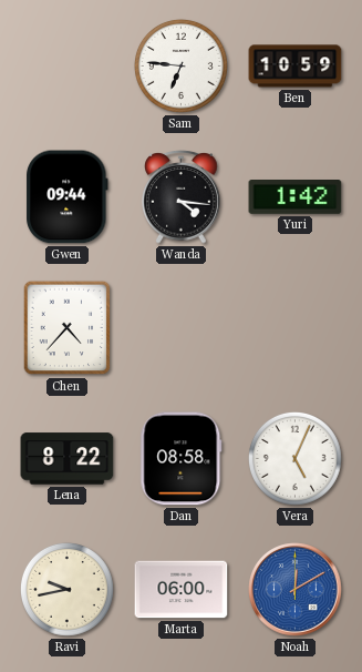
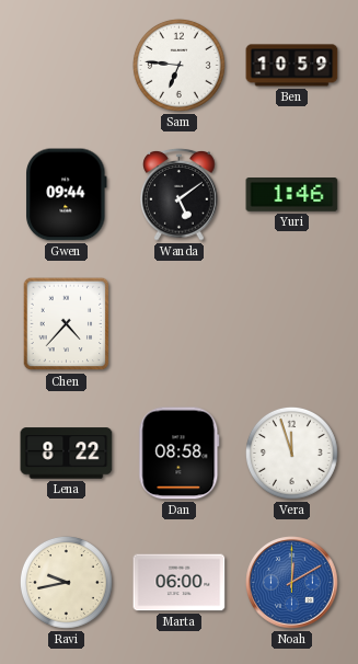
Wanda: 4:16 -> 5:09
Yuri: 1:42 -> 1:46
Vera: 5:04 -> 11:57
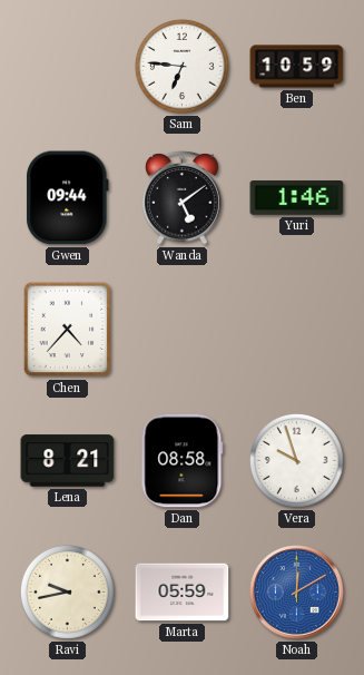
Lena: 8:22 -> 8:21
Vera: 11:57 -> 9:57
Marta: 06:00 -> 05:59
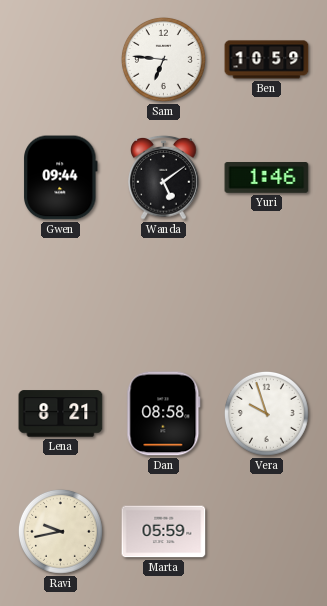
Chen: 4:37 -> none
Noah: 12:10 -> none
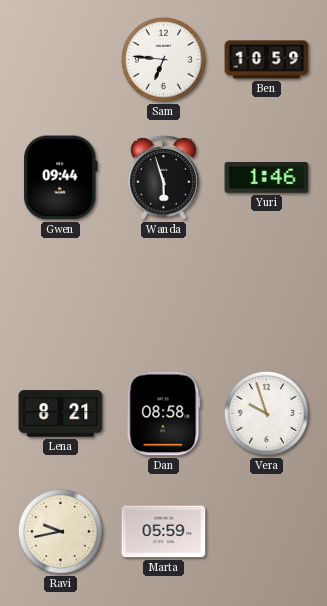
Wanda: 5:09 -> 5:57
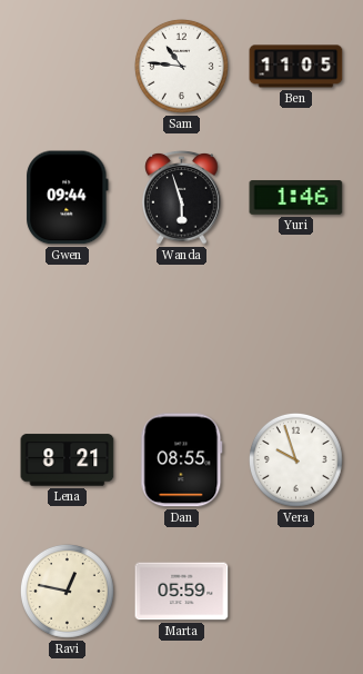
Sam: 6:46 -> 10:46
Ben: 10:59 -> 11:05
Dan: 08:58 -> 08:55
Ravi: 9:43 -> 12:47
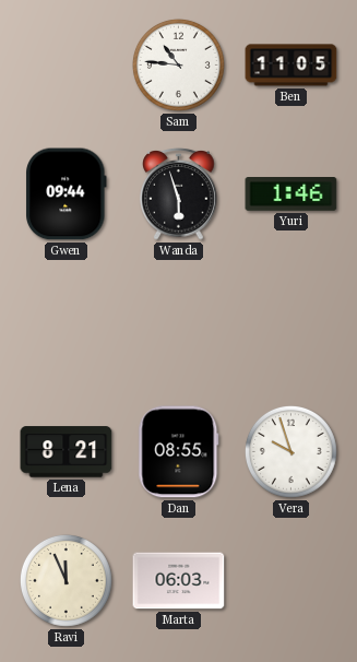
Ravi: 12:47 -> 11:56
Marta: 05:59 -> 06:03
